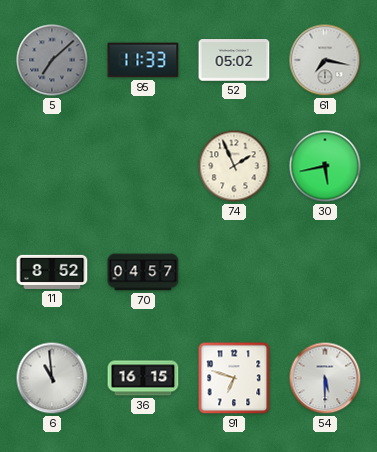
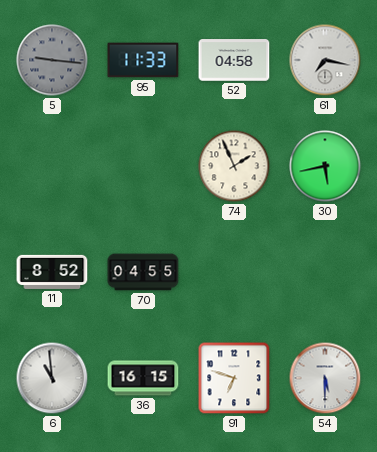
5: 7:08 -> 9:16
52: 05:02 -> 04:58
70: 04:57 -> 04:55
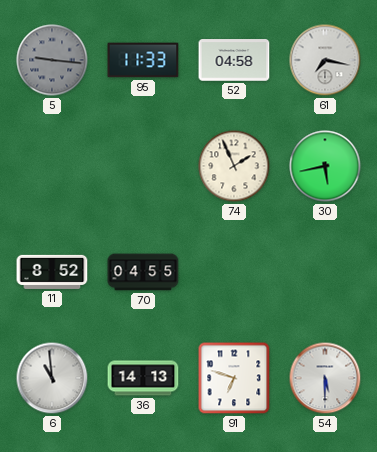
36: 16:15 -> 14:13
